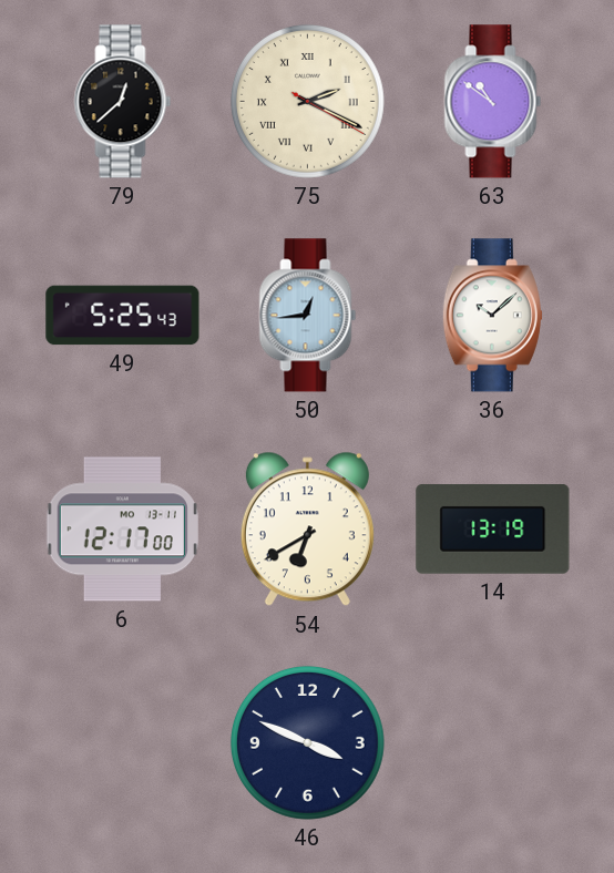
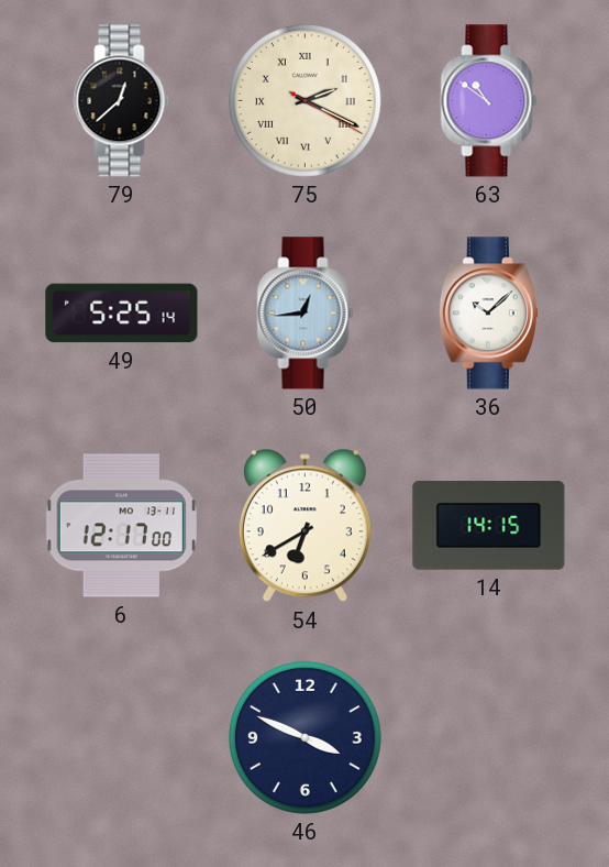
49: 5:25:43 -> 5:25:14
14: 13:19 -> 14:15
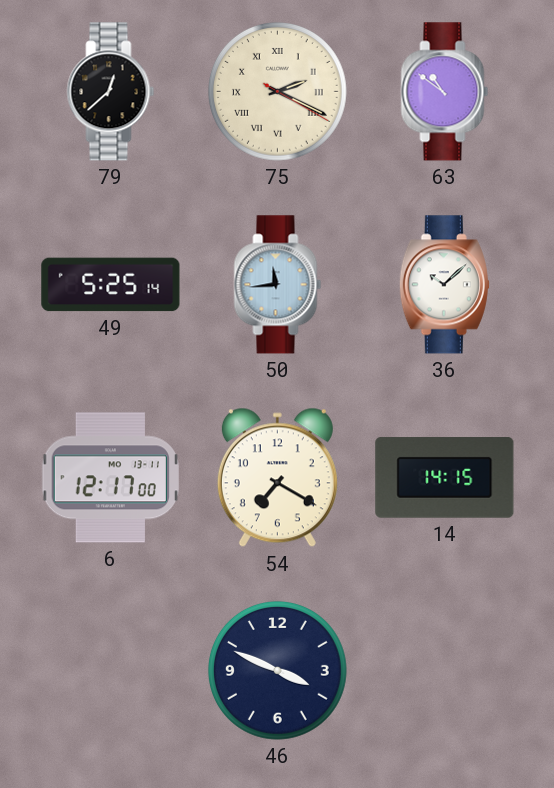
50: 12:44 -> 11:44
54: 6:40 -> 7:20
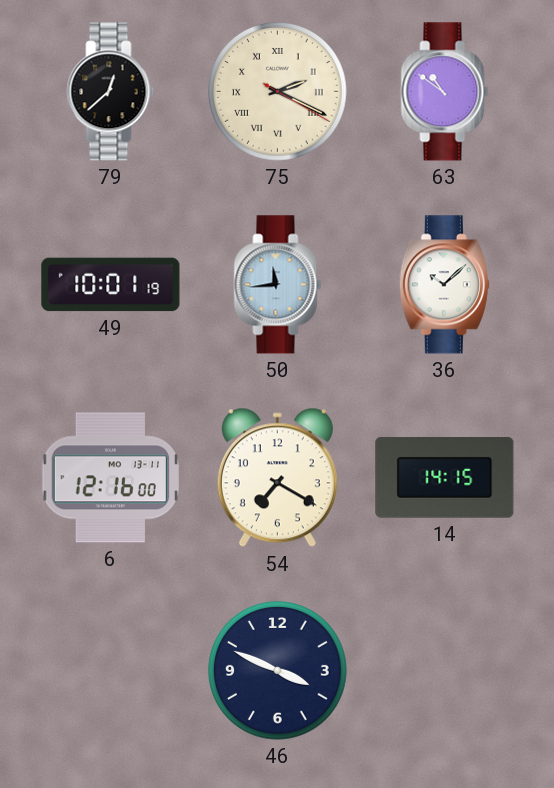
49: 5:25 -> 10:01
6: 12:17 -> 12:16
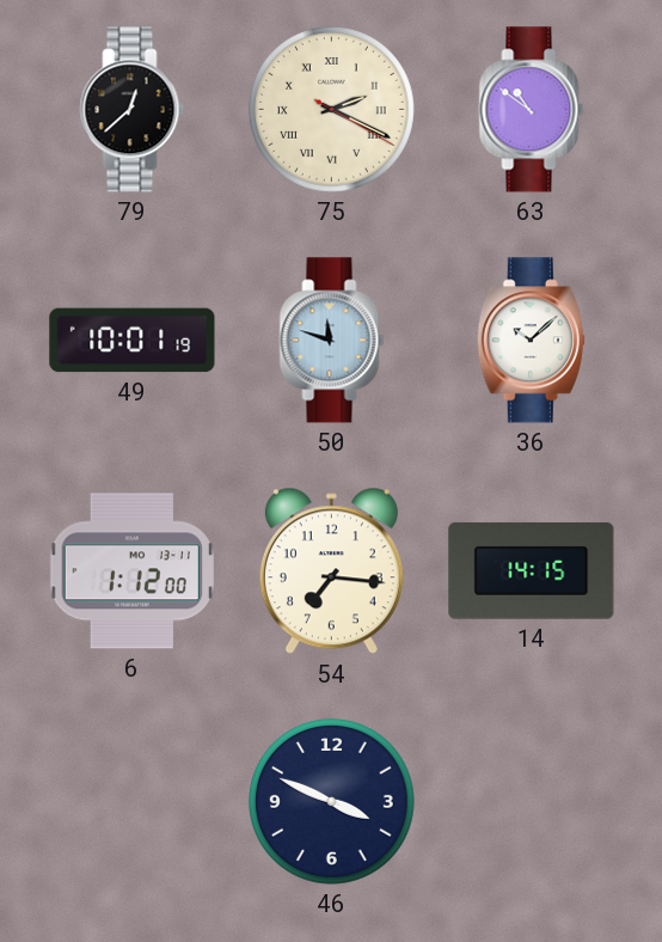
50: 11:44 -> 11:48
6: 12:16 -> 1:12
54: 7:20 -> 7:16
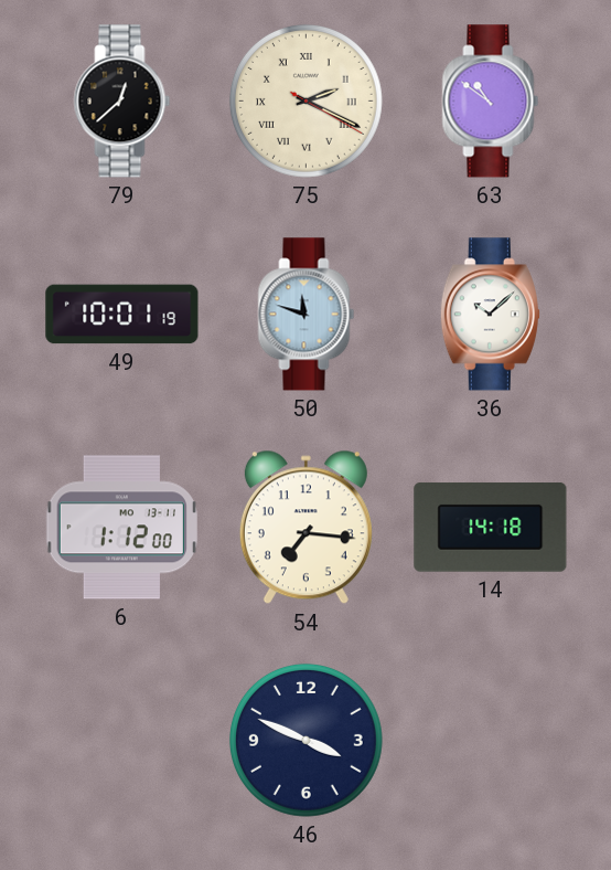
14: 14:15 -> 14:18
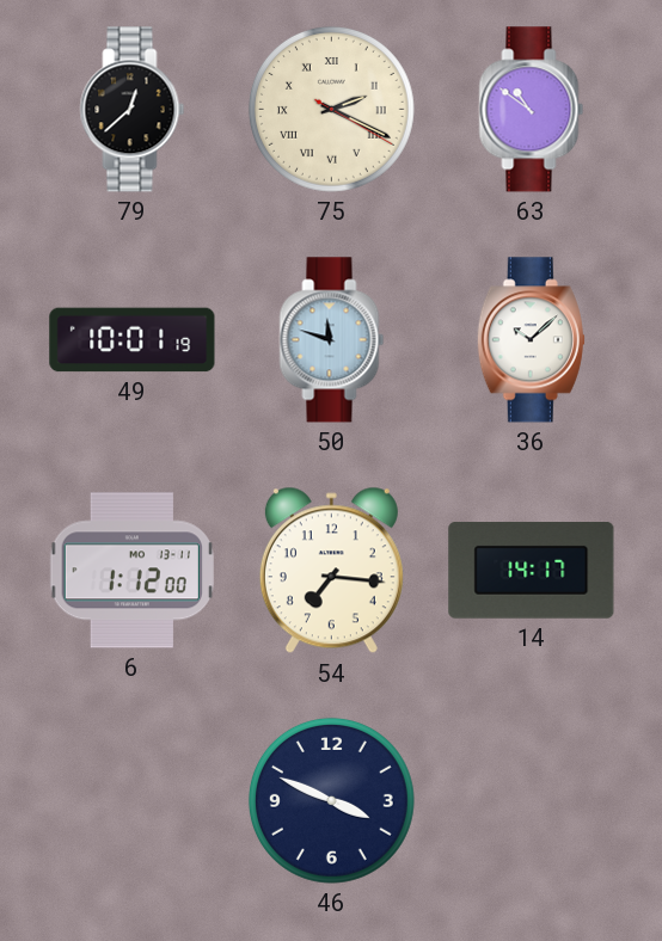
14: 14:18 -> 14:17
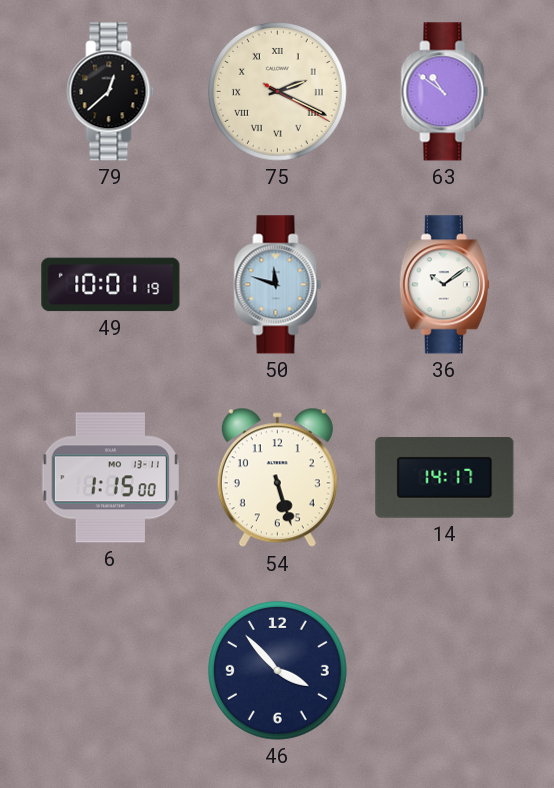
36: 10:08 -> 10:09
6: 1:12 -> 1:15
54: 7:16 -> 5:27
46: 3:49 -> 3:53
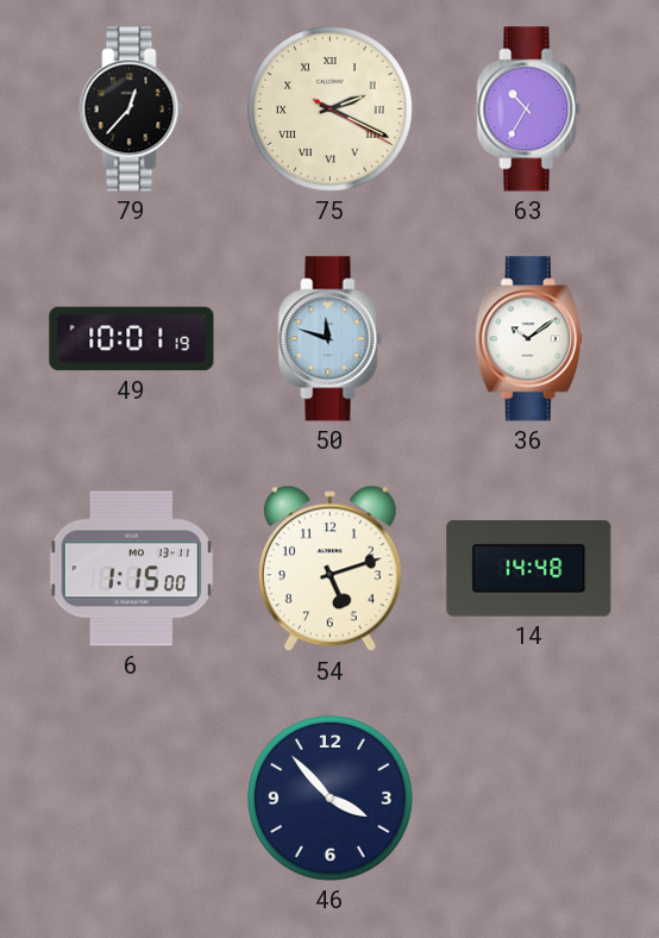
79: 12:38 -> 12:37
63: 10:51 -> 10:35
54: 5:27 -> 5:12
14: 14:17 -> 14:48
